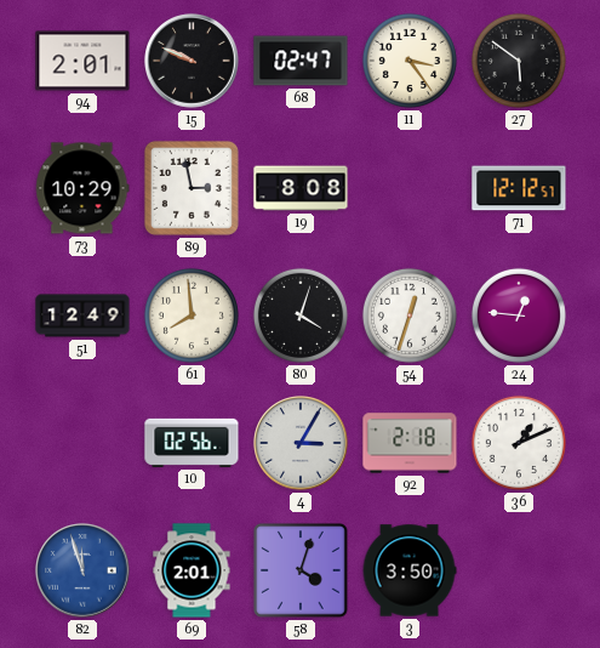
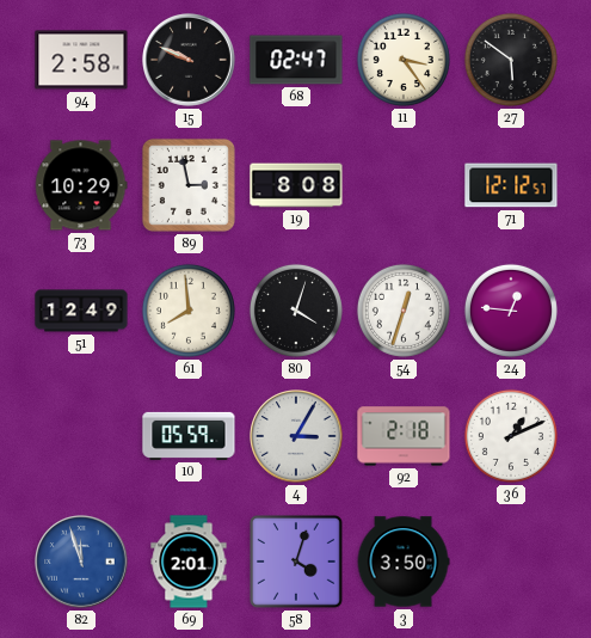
94: 2:01 -> 2:58
10: 02:56 -> 05:59
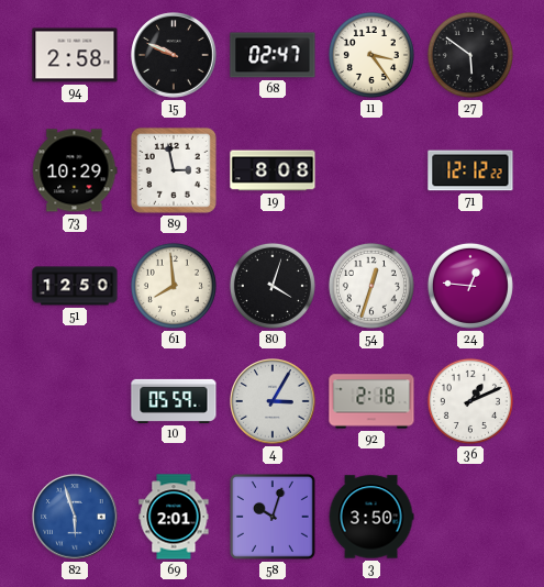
71: 12:12:57 -> 12:12:22
51: 12:49 -> 12:50
82: 11:57 -> 5:57
58: 4:03 -> 10:03
